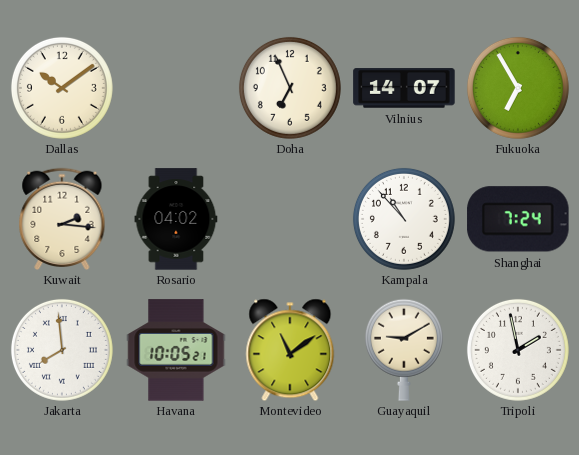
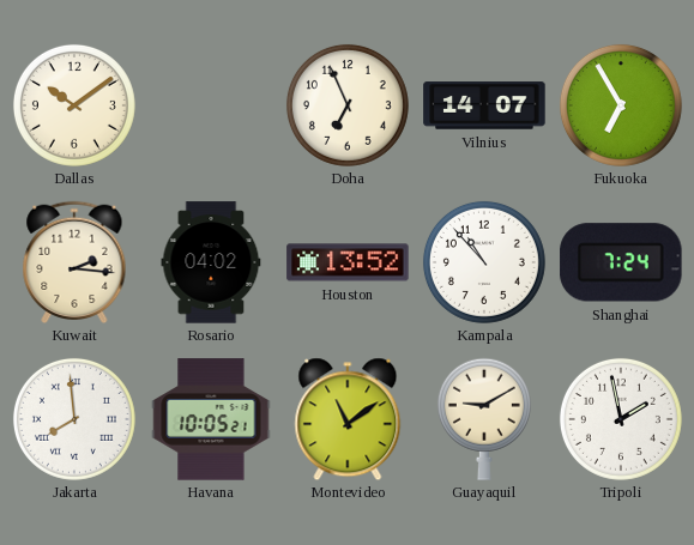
Houston: none -> 13:52
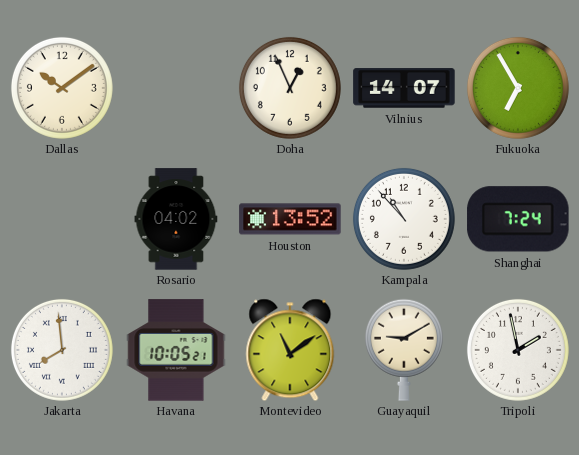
Doha: 6:56 -> 12:56
Kuwait: 2:16 -> none
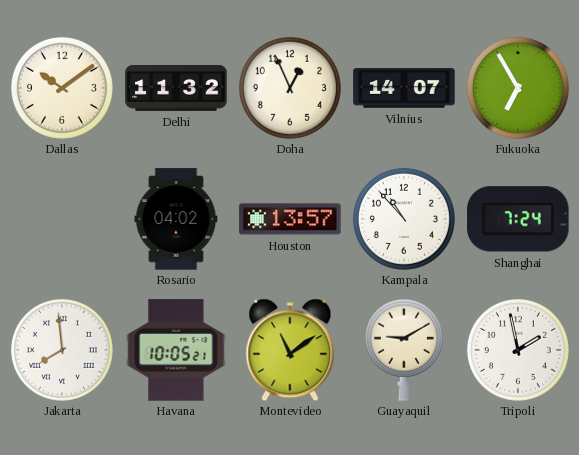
Delhi: none -> 11:32
Houston: 13:52 -> 13:57
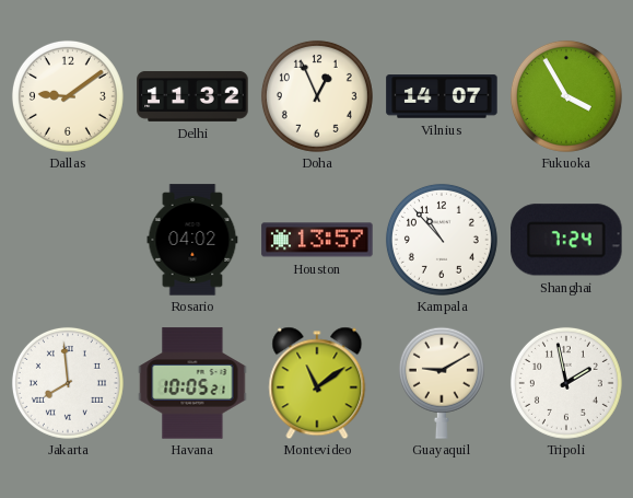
Dallas: 10:09 -> 9:09
Fukuoka: 6:55 -> 3:55
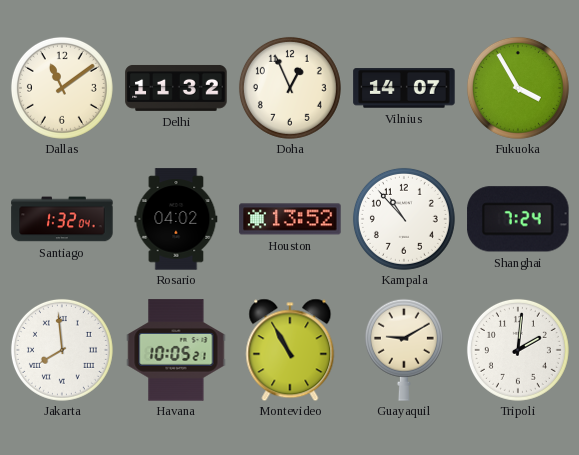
Dallas: 9:09 -> 11:09
Santiago: none -> 1:32
Houston: 13:57 -> 13:52
Montevideo: 11:09 -> 10:55
Tripoli: 1:58 -> 2:01
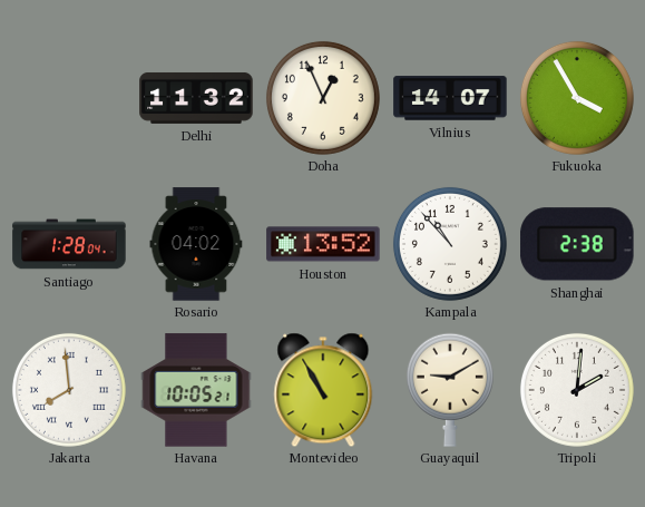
Dallas: 11:09 -> none
Santiago: 1:32 -> 1:28
Shanghai: 7:24 -> 2:38
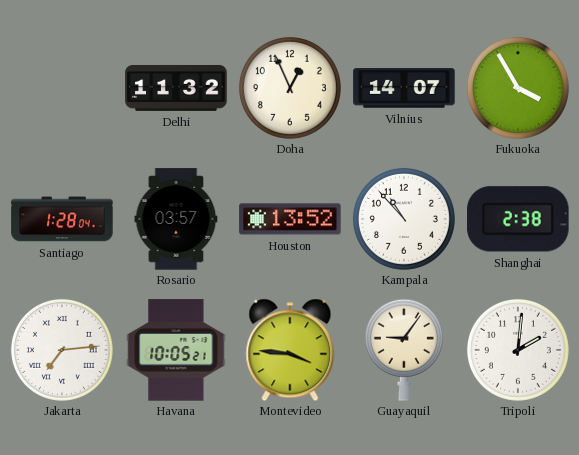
Rosario: 04:02 -> 03:57
Jakarta: 7:59 -> 7:14
Montevideo: 10:55 -> 3:46
Guayaquil: 9:10 -> 9:06
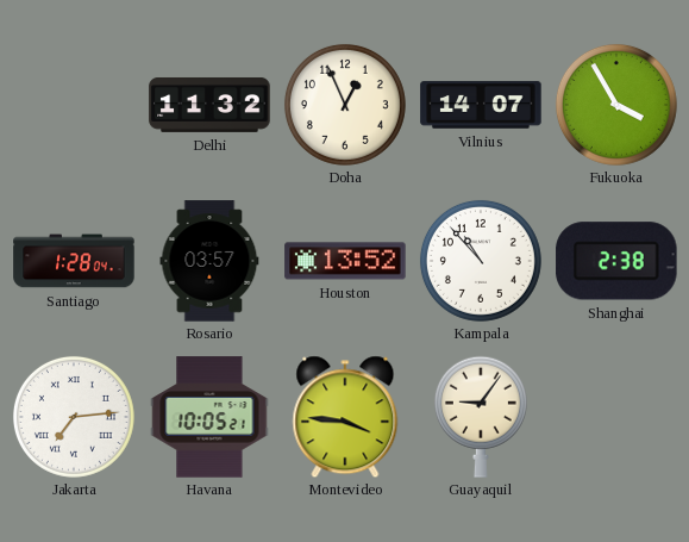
Tripoli: 2:01 -> none
